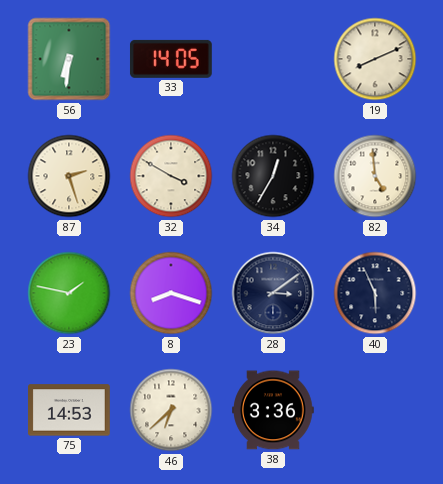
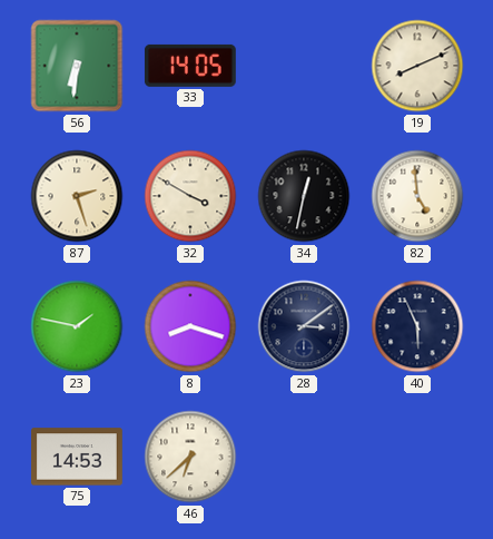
34: 12:35 -> 12:32
38: 3:36 -> none
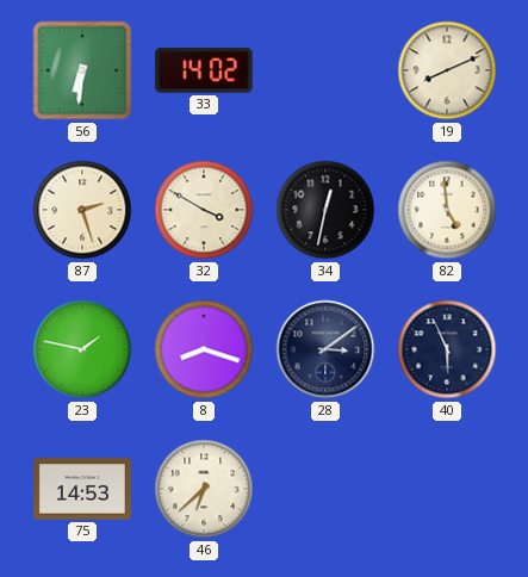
33: 14:05 -> 14:02
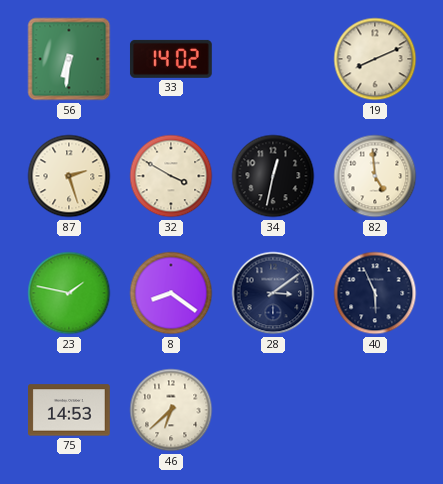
8: 8:18 -> 8:21
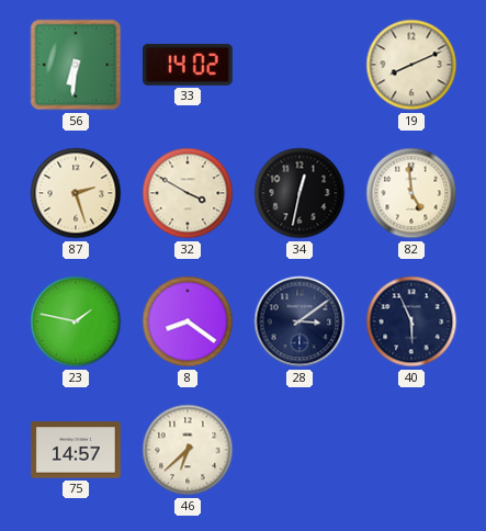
75: 14:53 -> 14:57
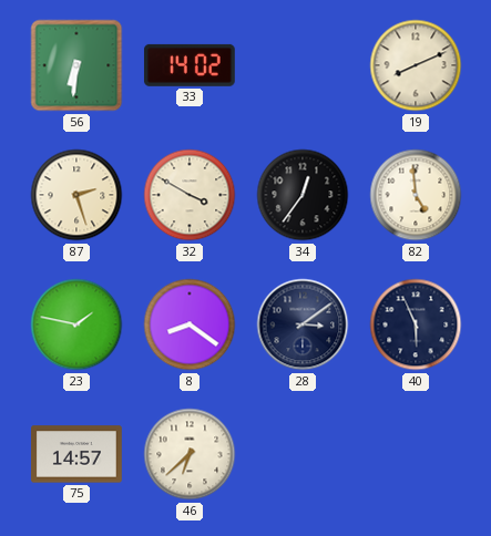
34: 12:32 -> 12:36
